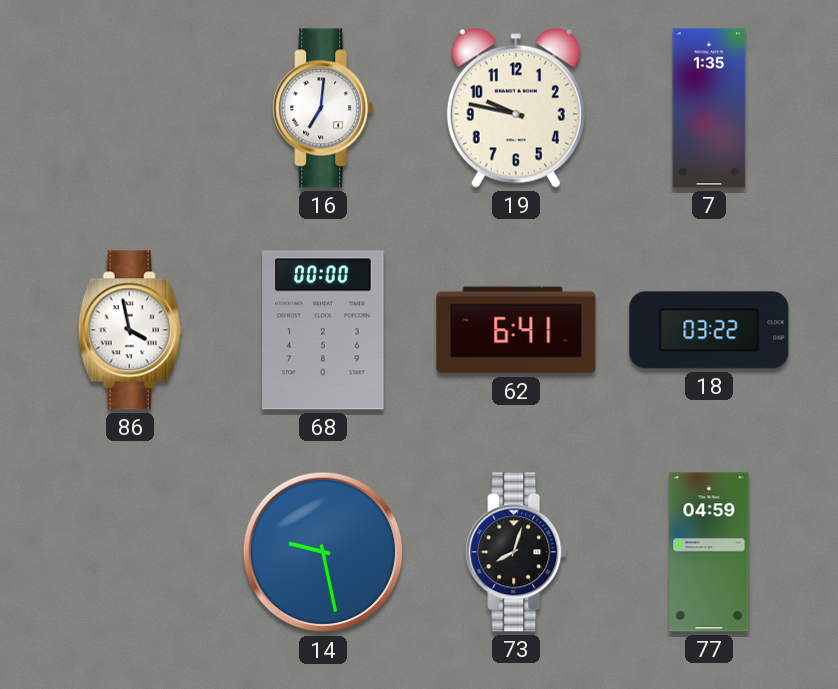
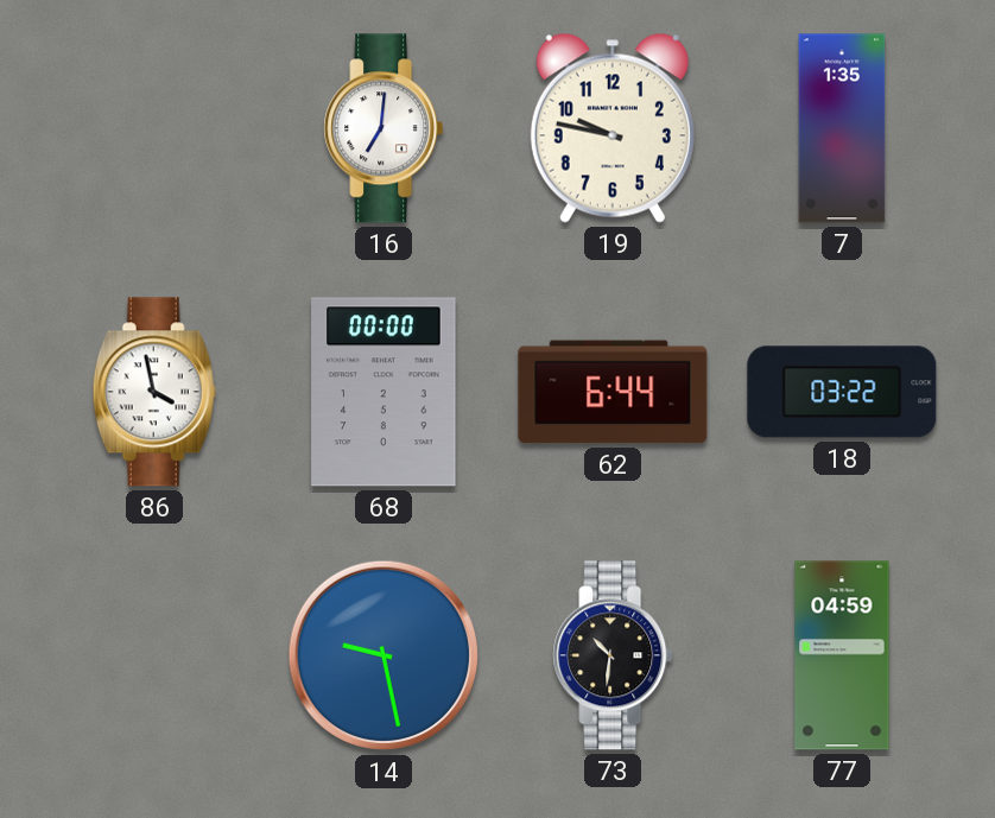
62: 6:41 -> 6:44
73: 8:03 -> 10:31
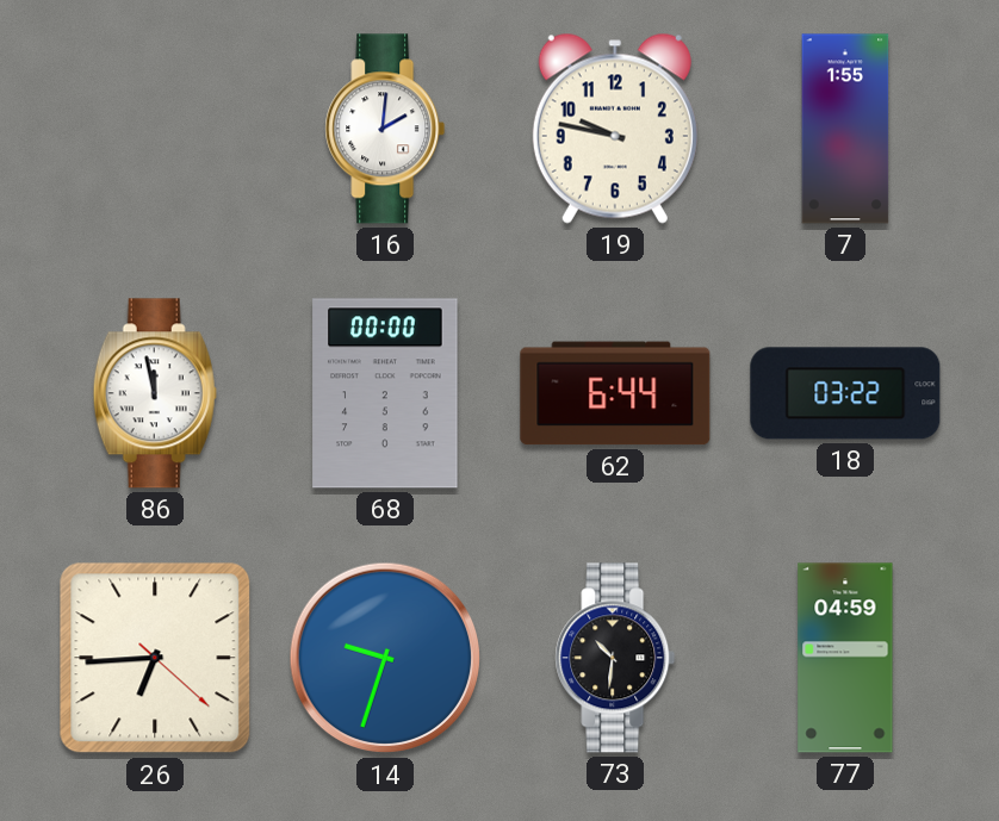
16: 7:01 -> 2:01
7: 1:35 -> 1:55
86: 3:58 -> 11:58
26: none -> 6:44
14: 9:28 -> 9:33
